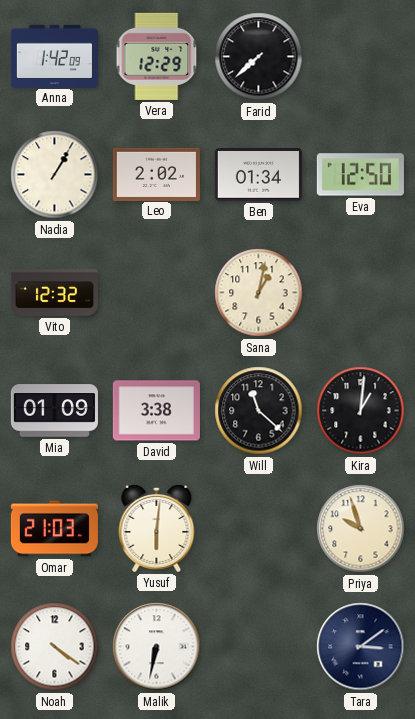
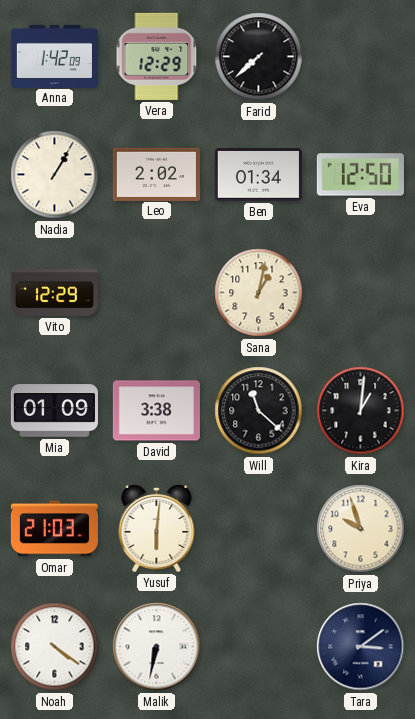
Vito: 12:32 -> 12:29
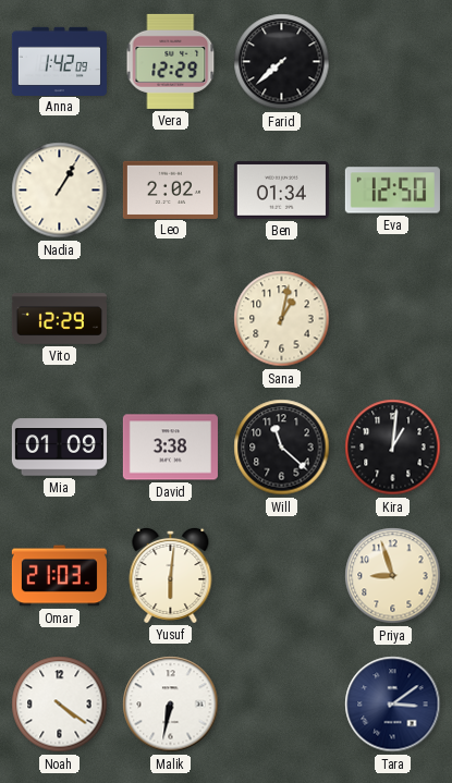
Priya: 9:57 -> 8:57
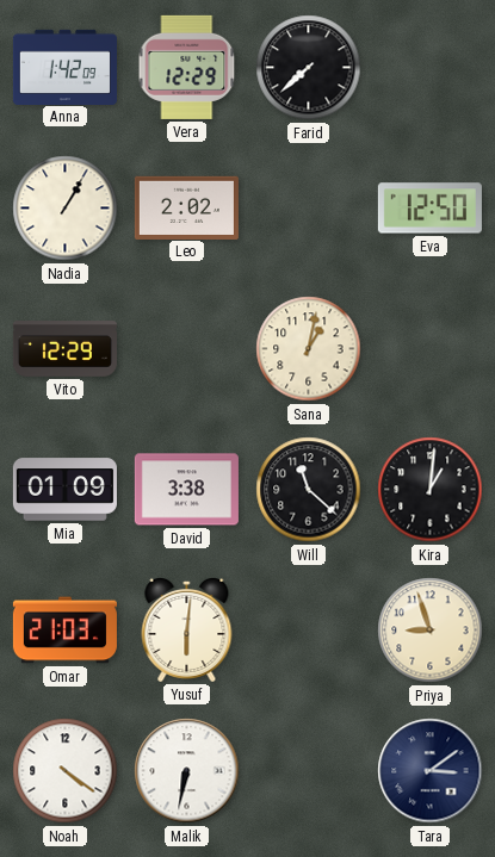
Ben: 01:34 -> none
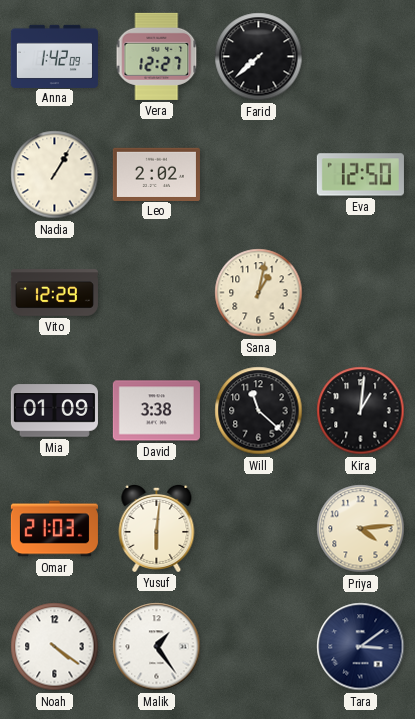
Vera: 12:29 -> 12:27
Priya: 8:57 -> 4:14
Malik: 6:32 -> 1:24
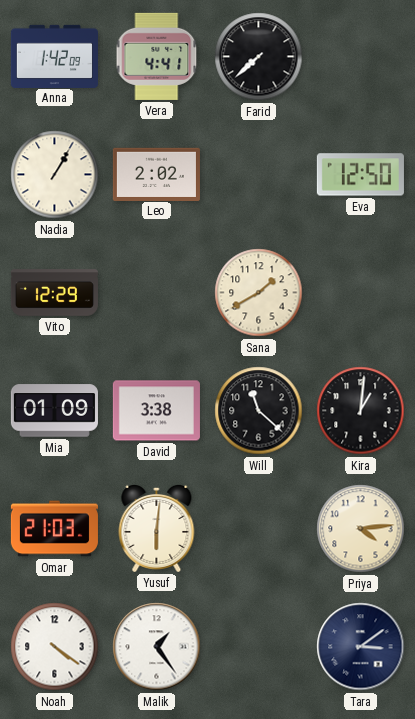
Vera: 12:27 -> 4:41
Sana: 1:02 -> 1:40
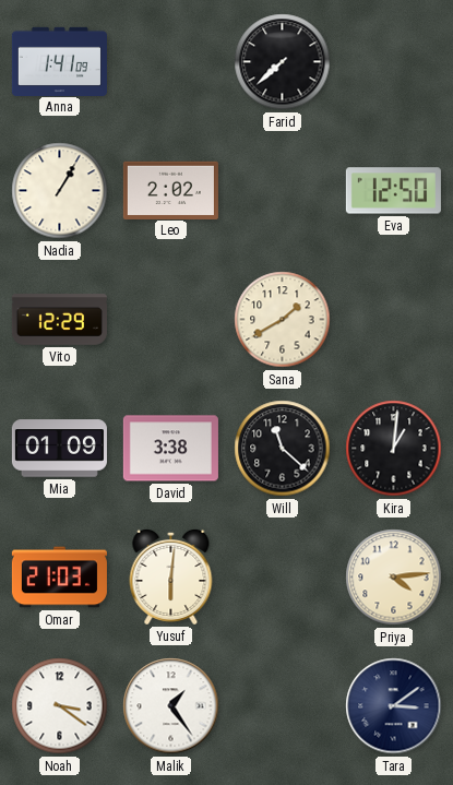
Anna: 1:42 -> 1:41
Vera: 4:41 -> none
Noah: 4:21 -> 3:21
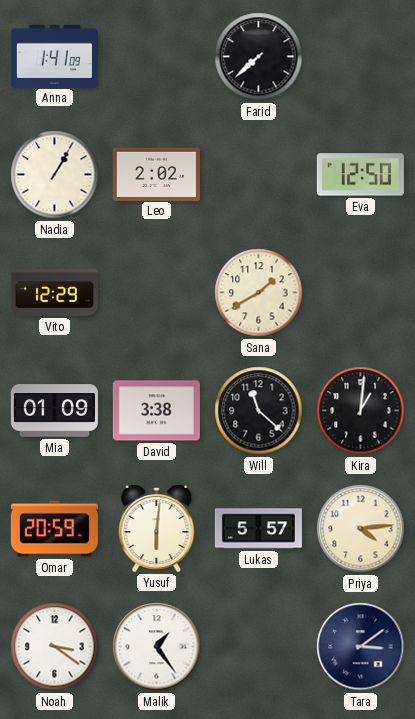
Omar: 21:03 -> 20:59
Lukas: none -> 5:57
